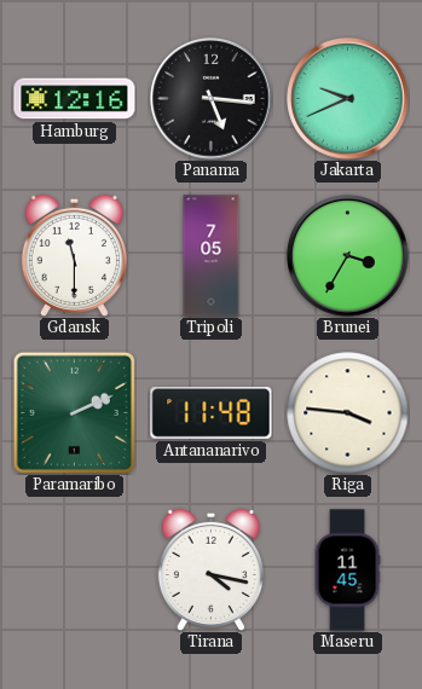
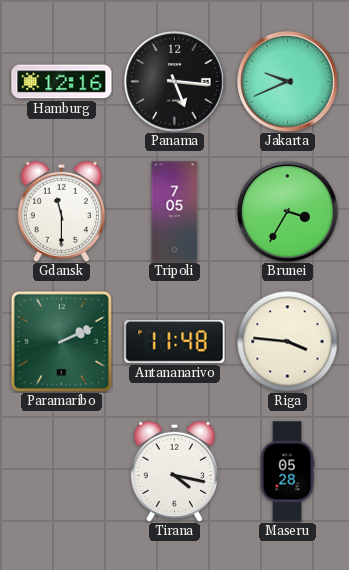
Maseru: 11:45 -> 05:28
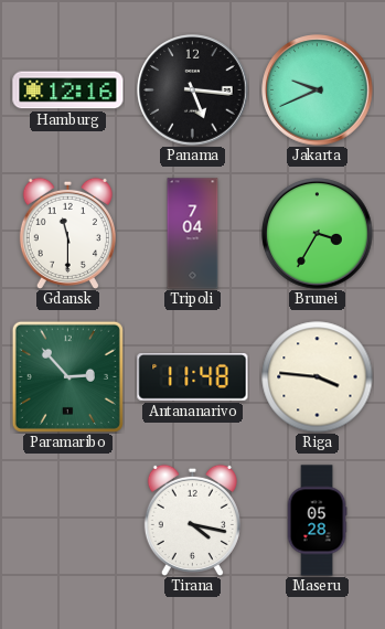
Tripoli: 7:05 -> 7:04
Paramaribo: 2:11 -> 2:53
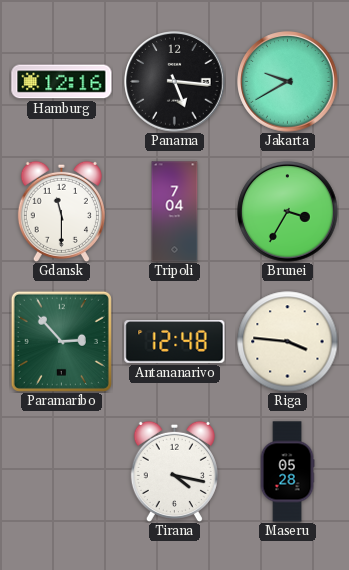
Jakarta: 9:41 -> 9:40
Antananarivo: 11:48 -> 12:48
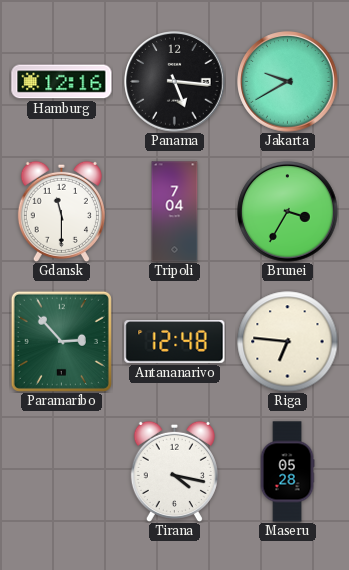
Riga: 3:46 -> 6:46
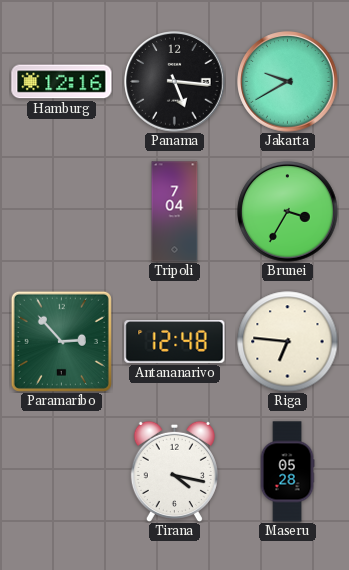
Gdansk: 11:30 -> none
